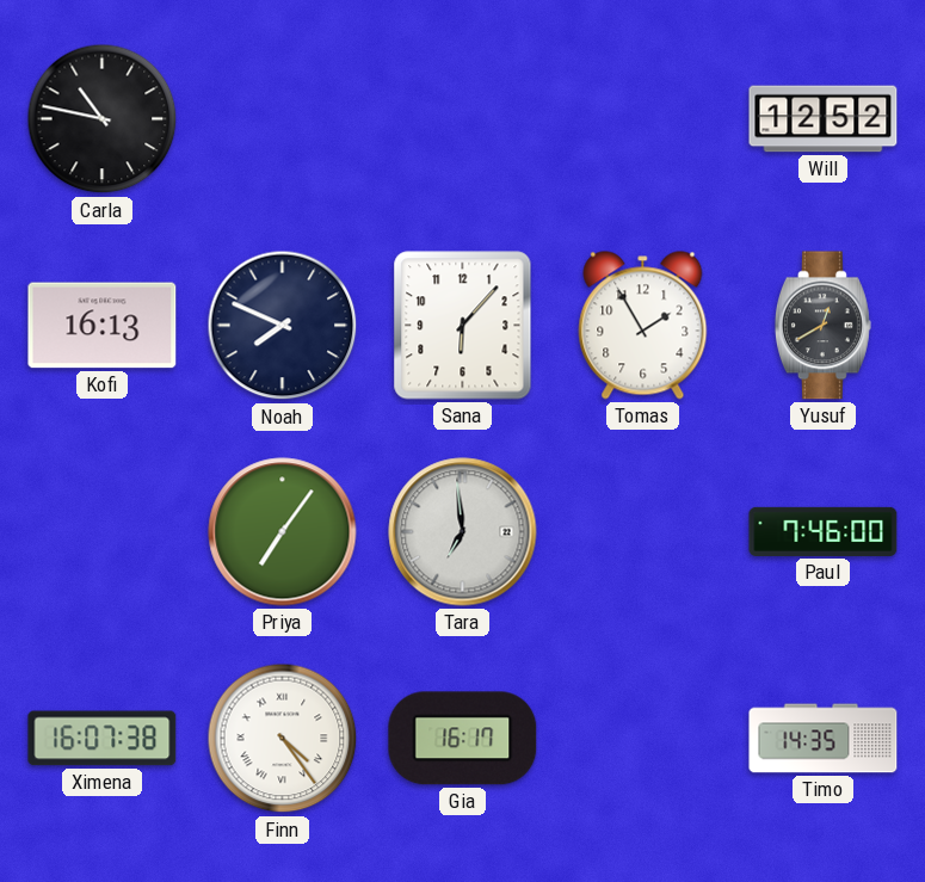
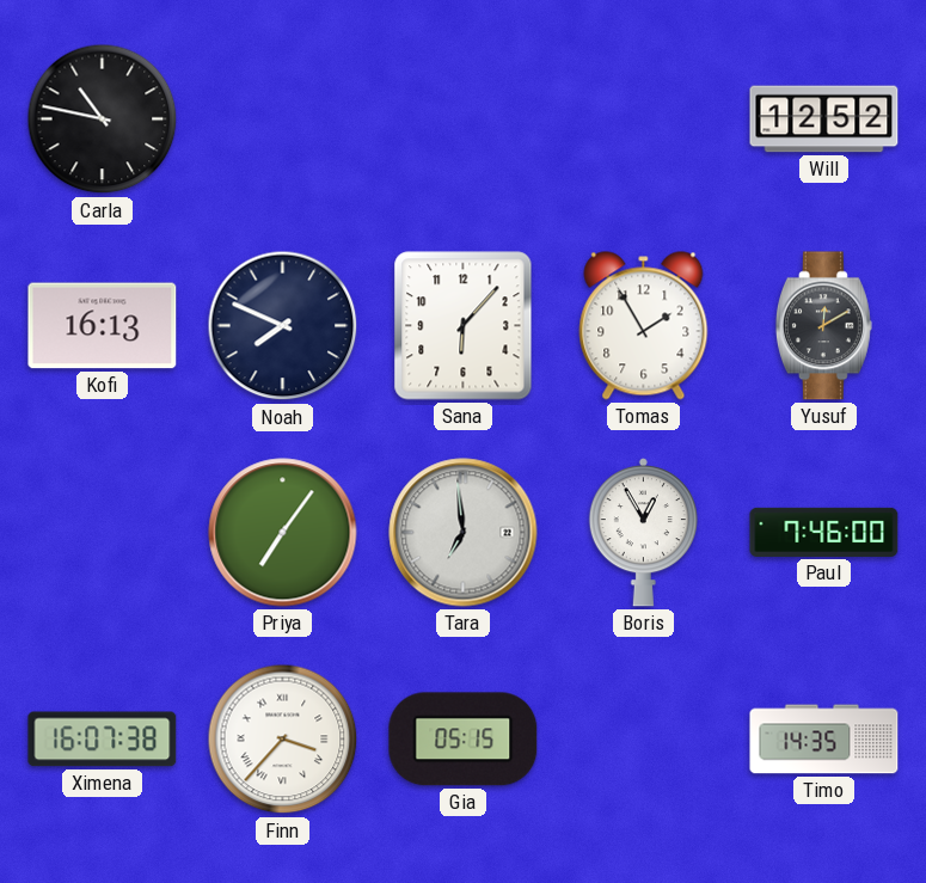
Yusuf: 12:40 -> 12:10
Boris: none -> 12:55
Finn: 4:24 -> 3:37
Gia: 16:17 -> 05:15
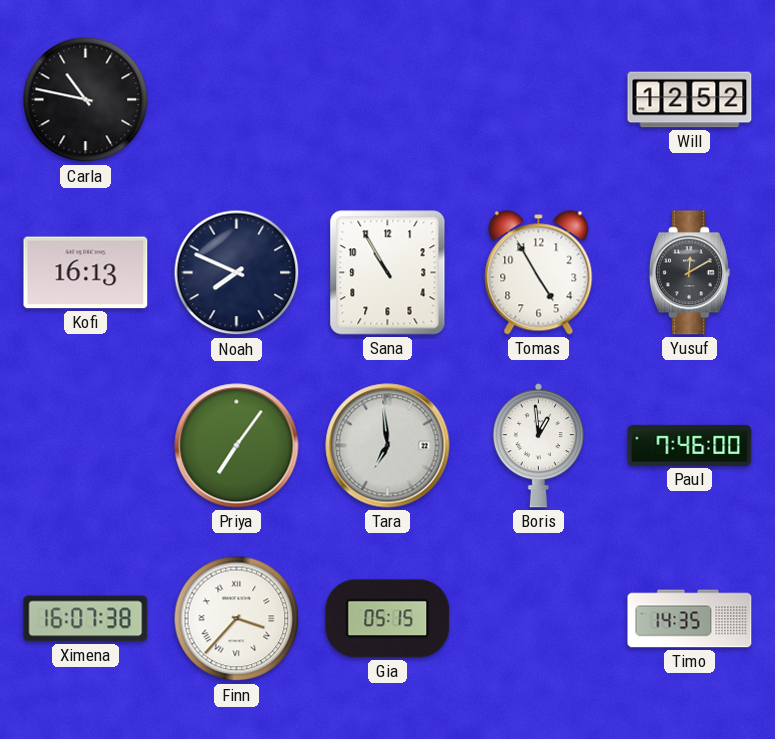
Sana: 6:07 -> 10:55
Tomas: 1:55 -> 4:55
Boris: 12:55 -> 12:59
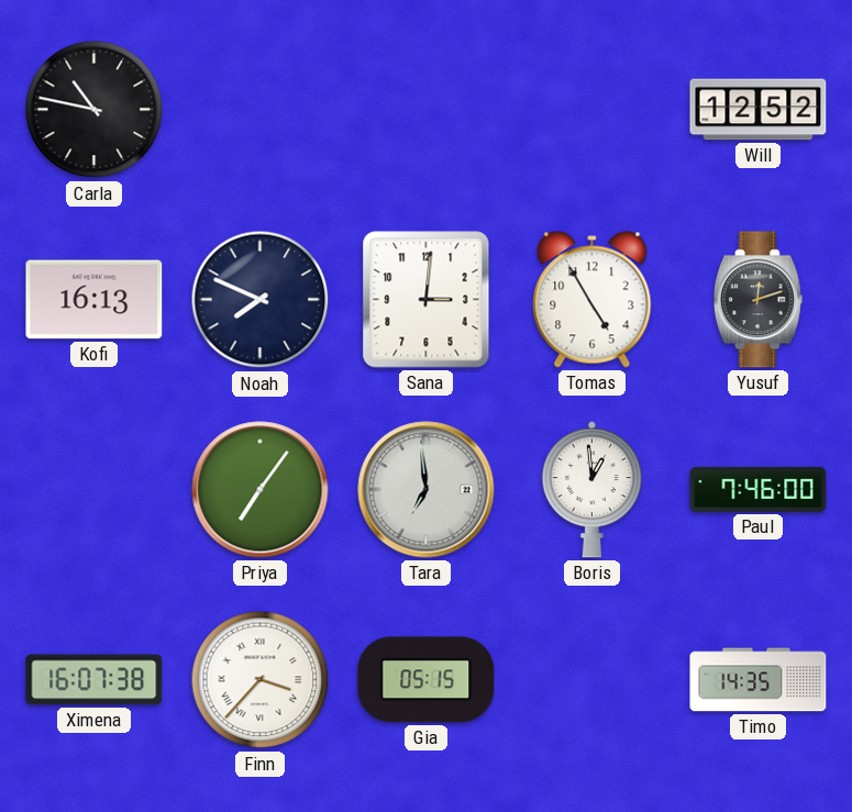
Sana: 10:55 -> 3:01
Yusuf: 12:10 -> 12:12
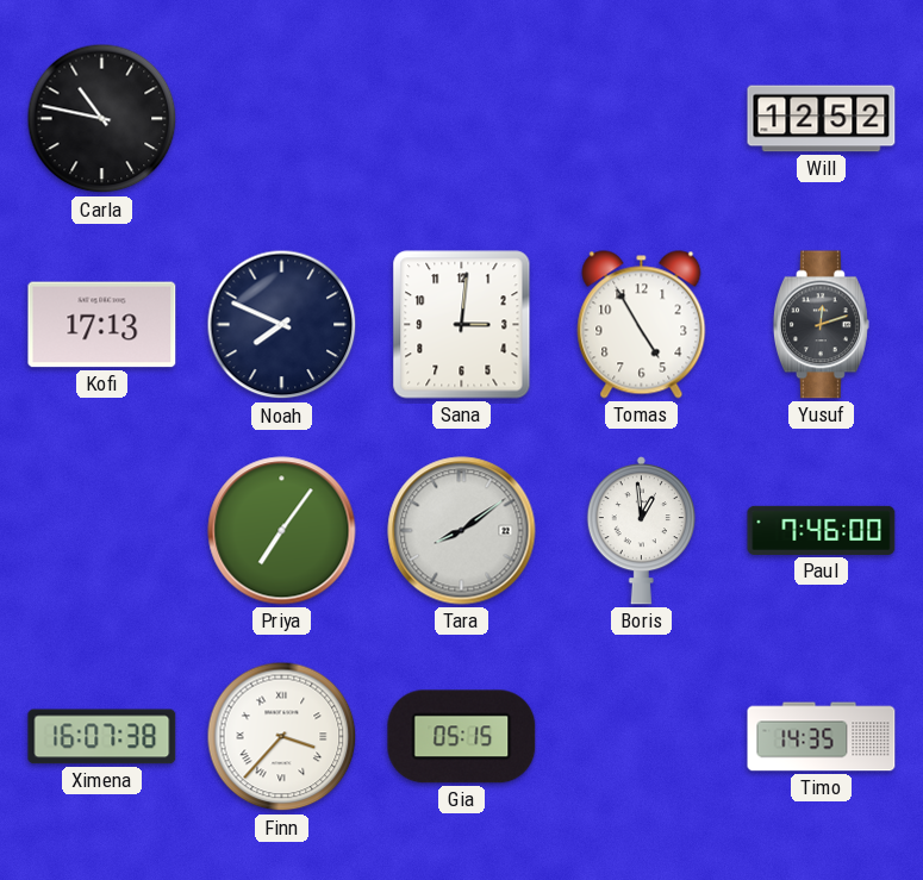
Kofi: 16:13 -> 17:13
Tara: 6:59 -> 8:09
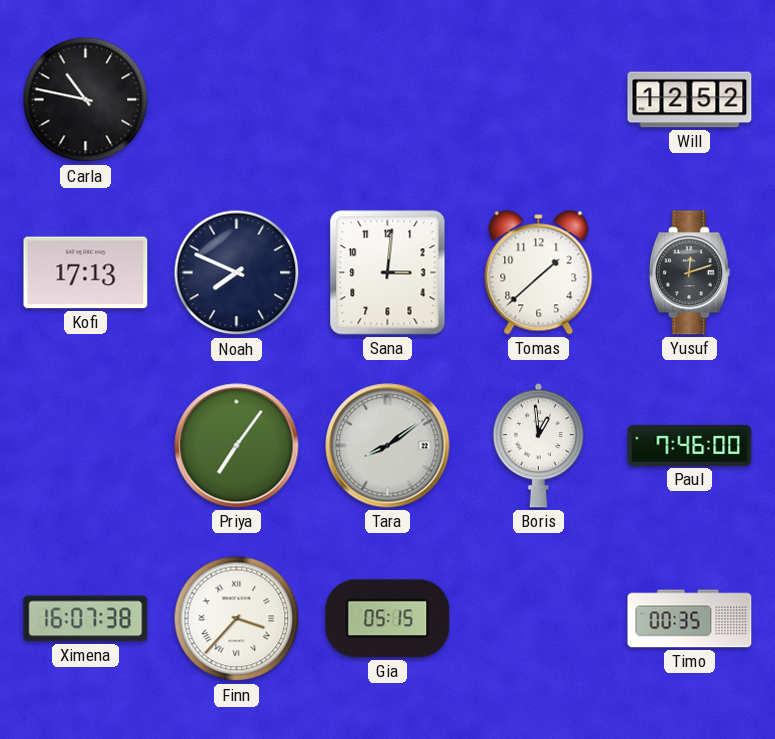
Tomas: 4:55 -> 1:38
Timo: 14:35 -> 00:35
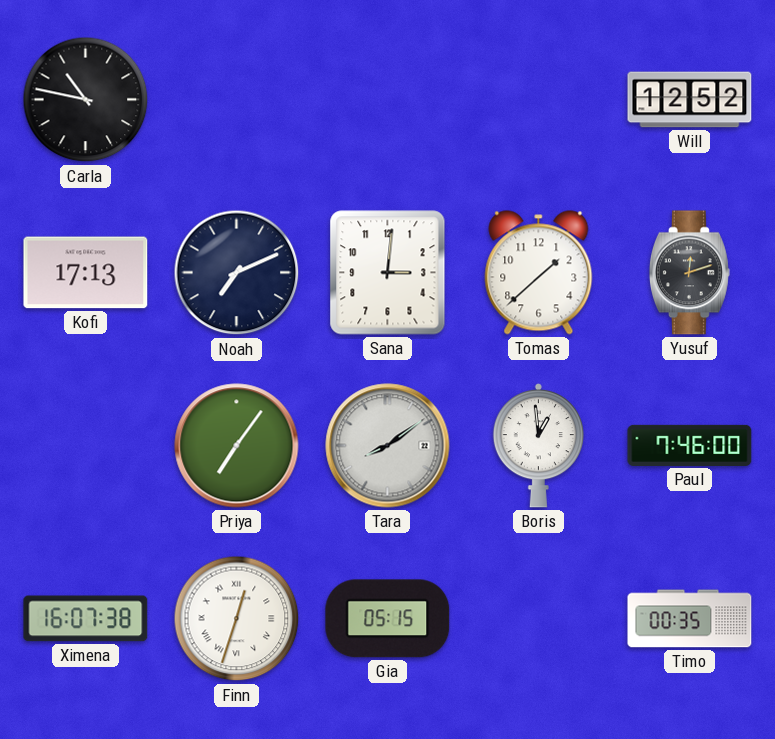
Noah: 7:49 -> 7:11
Finn: 3:37 -> 12:33
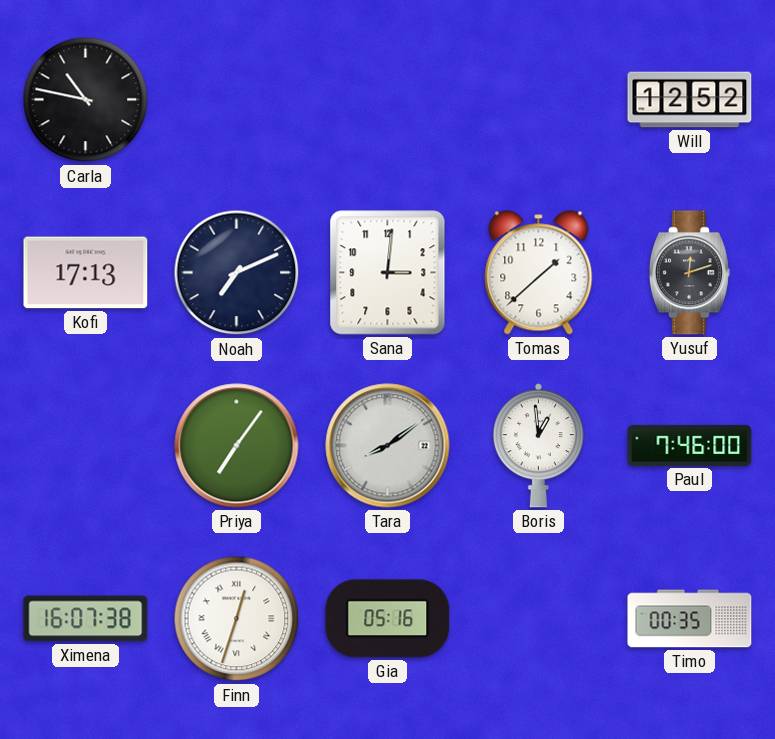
Gia: 05:15 -> 05:16
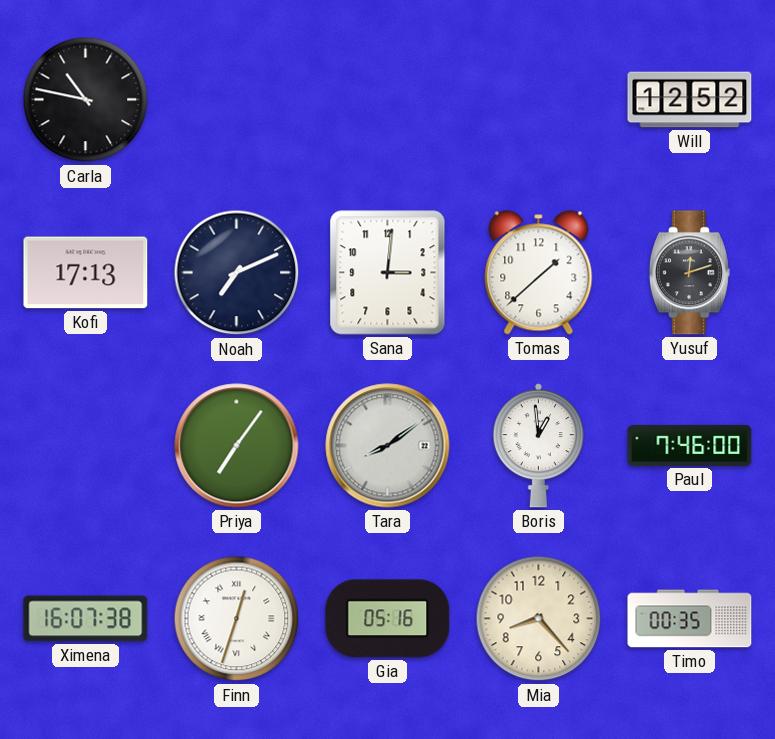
Mia: none -> 8:23
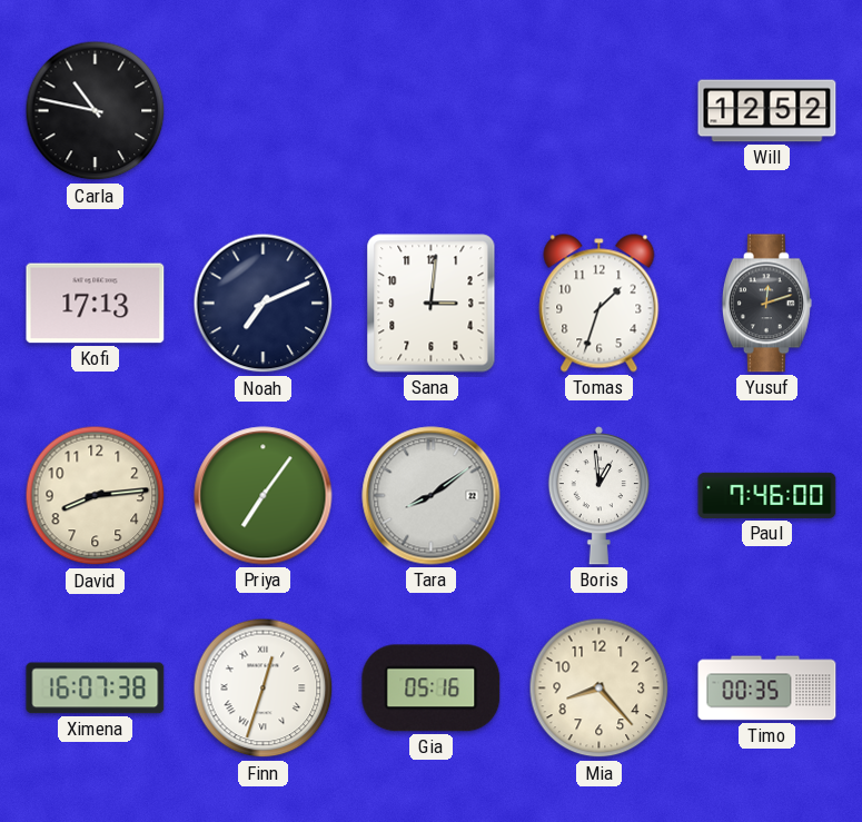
Tomas: 1:38 -> 1:33
David: none -> 8:14
